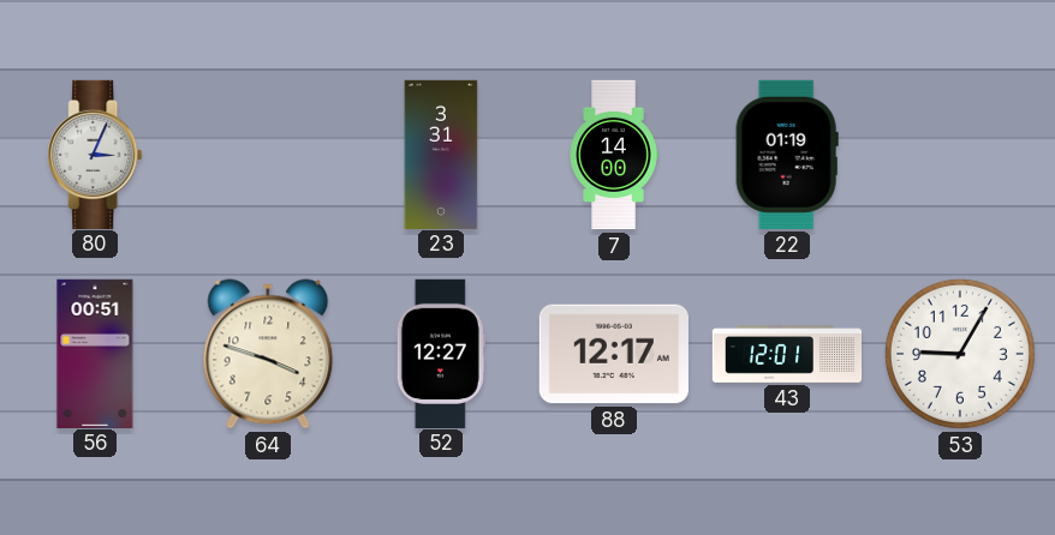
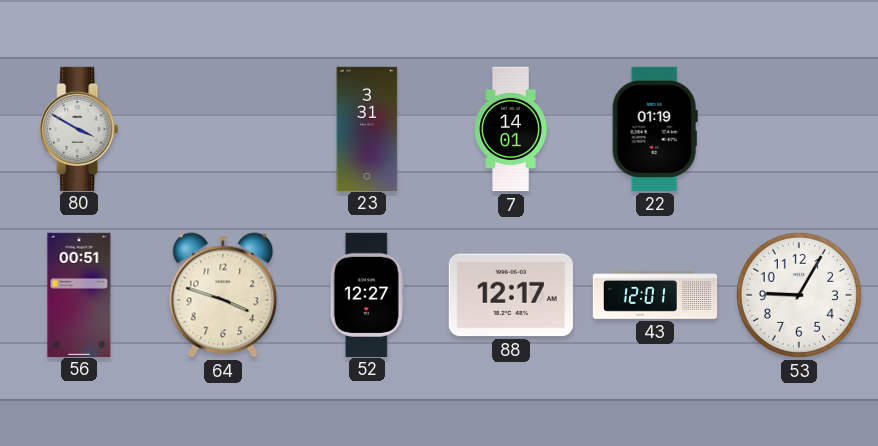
80: 3:04 -> 3:50
7: 14:00 -> 14:01
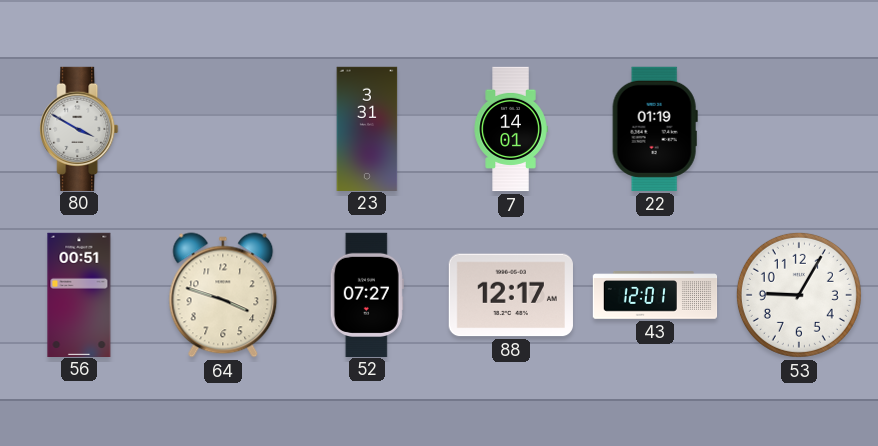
52: 12:27 -> 07:27
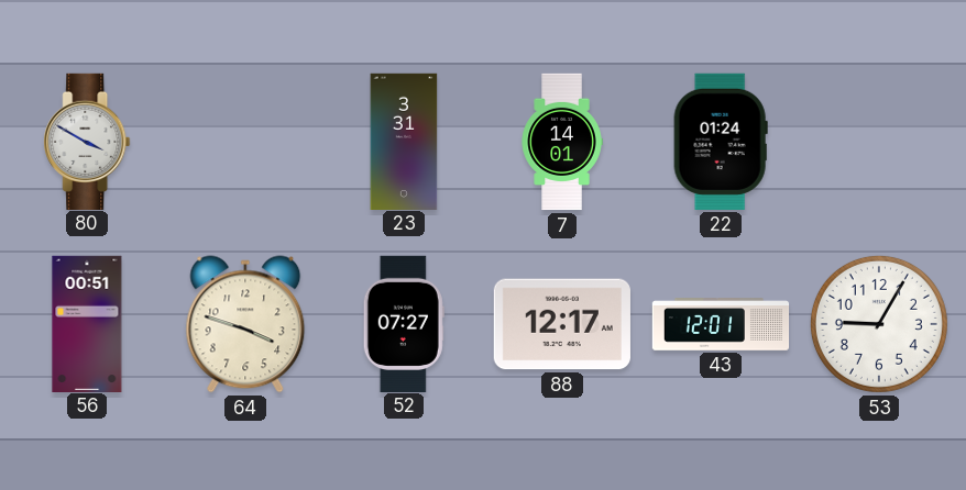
22: 01:19 -> 01:24
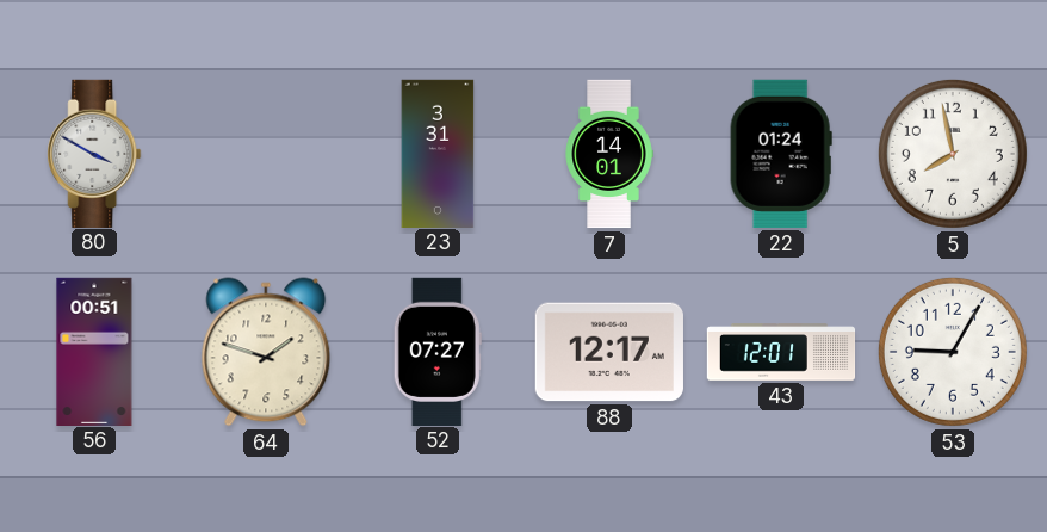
5: none -> 7:58
64: 3:48 -> 1:48
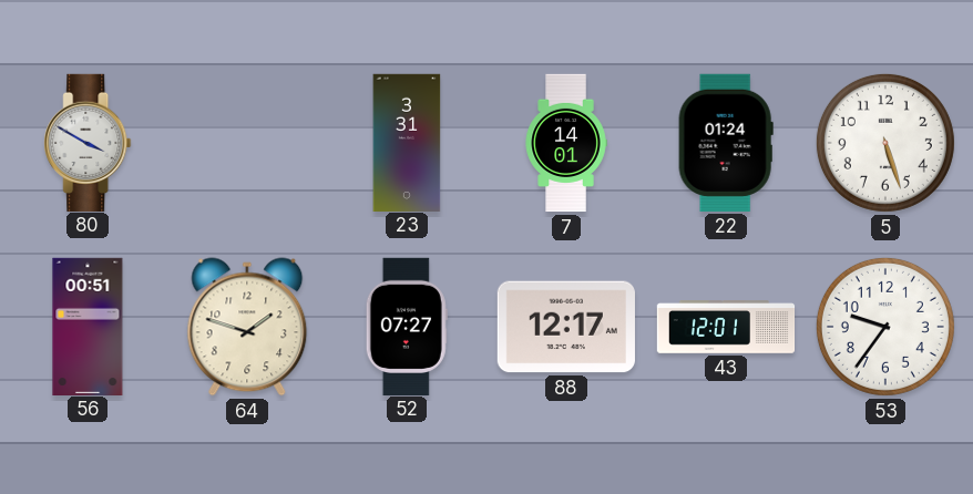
5: 7:58 -> 5:27
53: 9:05 -> 9:36
